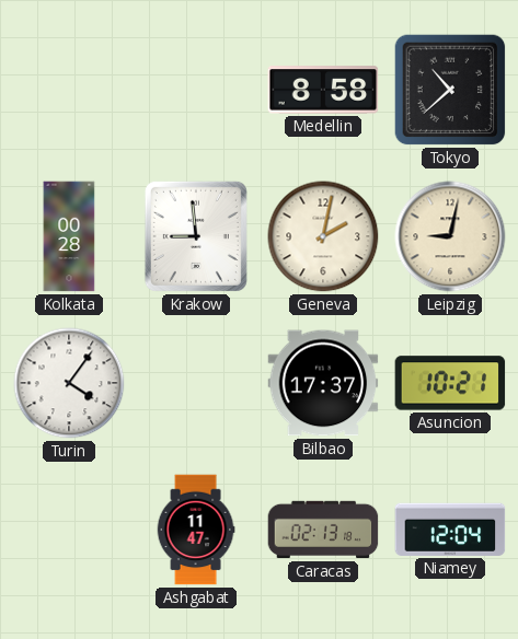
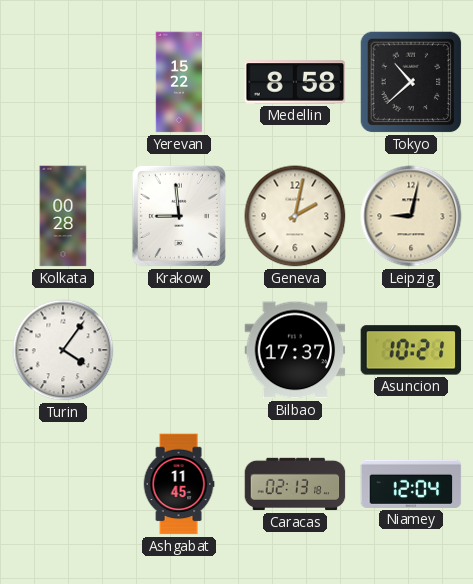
Yerevan: none -> 15:22
Ashgabat: 11:47 -> 11:45
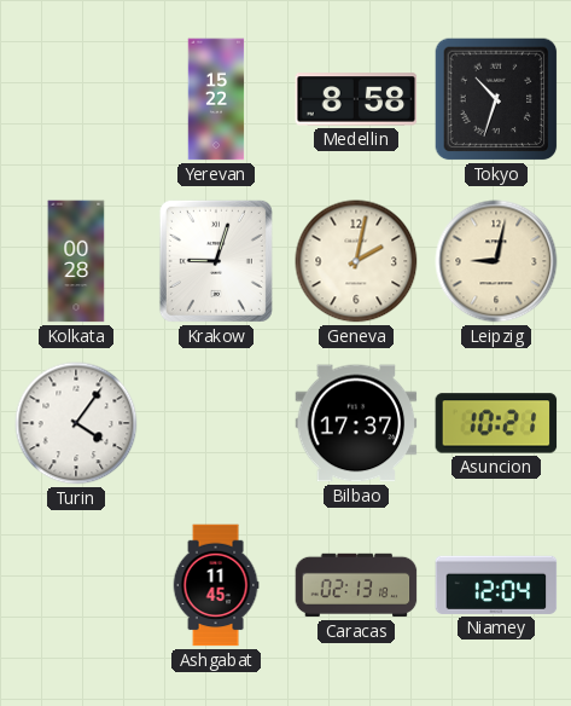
Tokyo: 10:38 -> 10:33
Krakow: 8:59 -> 9:03
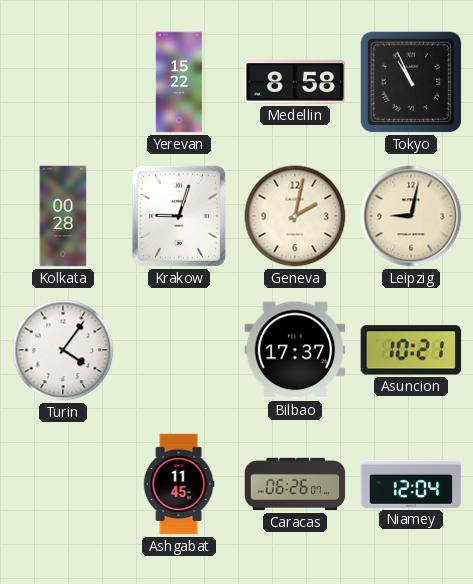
Tokyo: 10:33 -> 10:56
Caracas: 02:13 -> 06:26
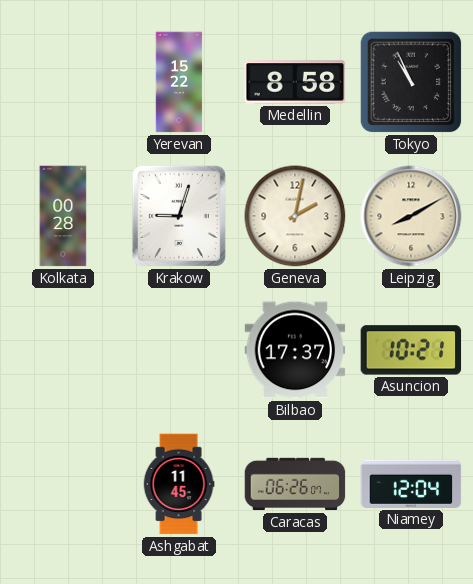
Leipzig: 9:02 -> 8:10
Turin: 4:06 -> none
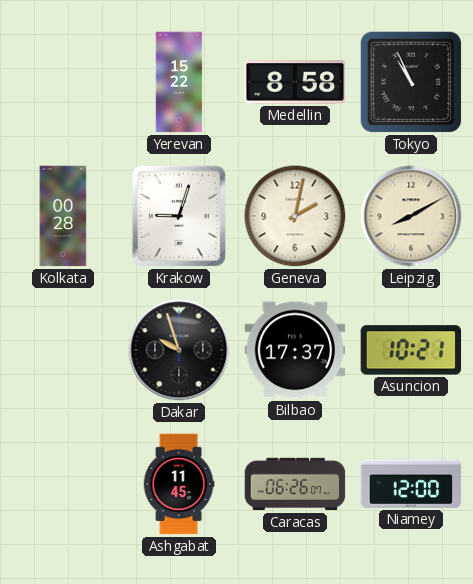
Dakar: none -> 9:57
Niamey: 12:04 -> 12:00
